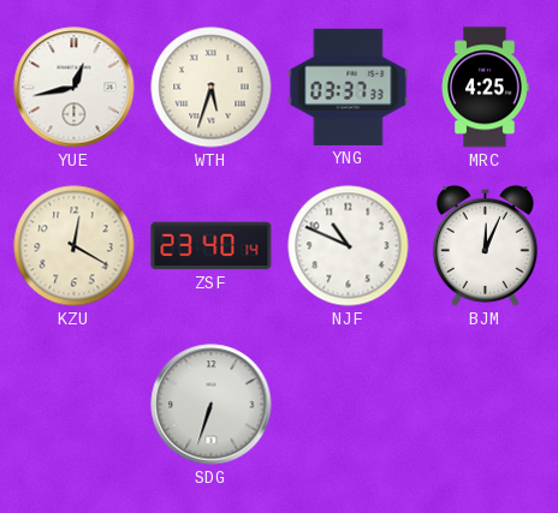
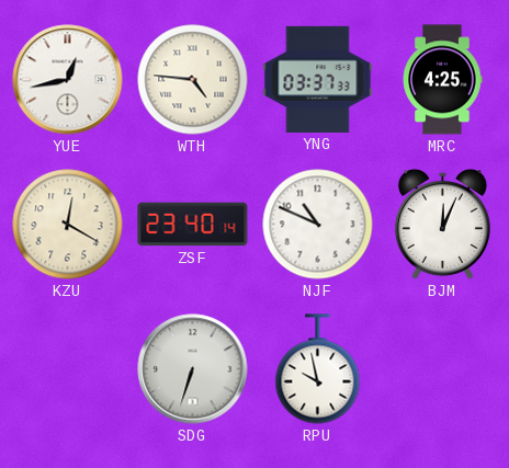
WTH: 5:33 -> 4:46
RPU: none -> 9:58
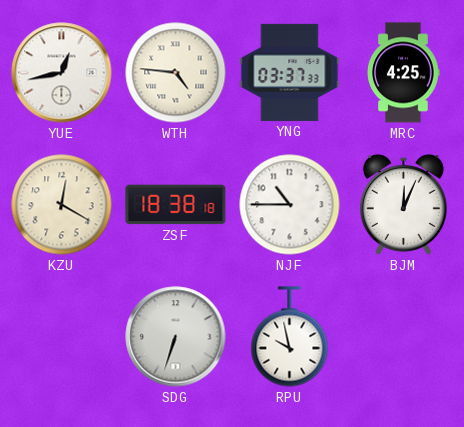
ZSF: 23:40 -> 18:38
NJF: 10:49 -> 10:45
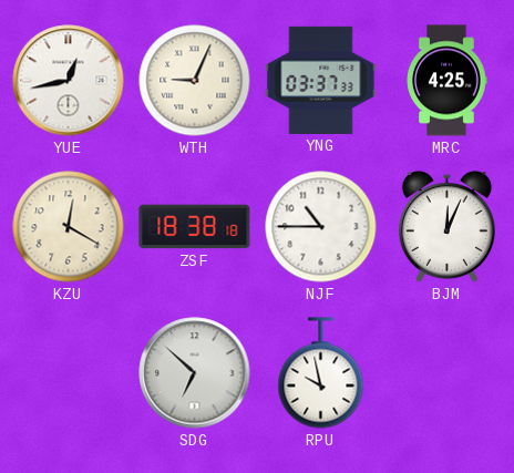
WTH: 4:46 -> 9:04
SDG: 6:33 -> 6:52
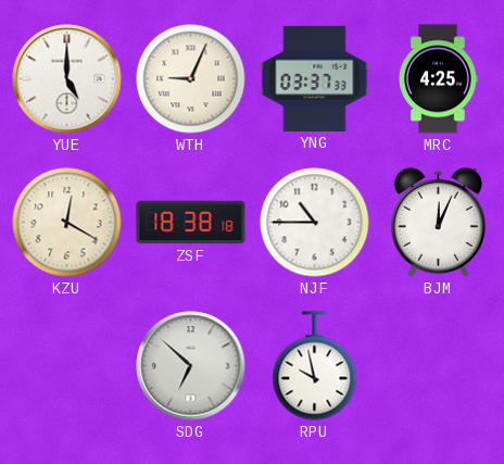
YUE: 12:43 -> 5:00
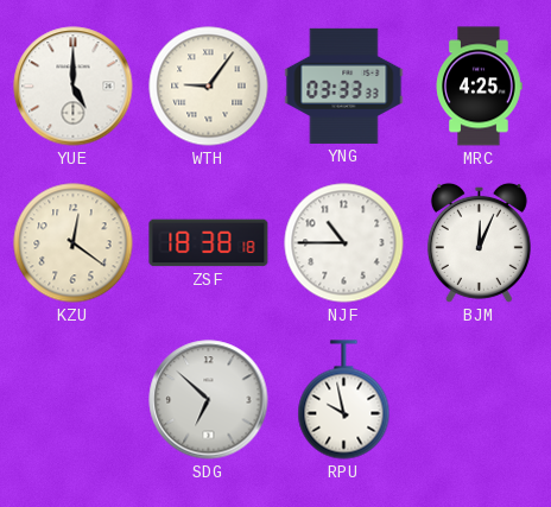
WTH: 9:04 -> 9:06
YNG: 03:37 -> 03:33
KZU: 12:20 -> 12:21
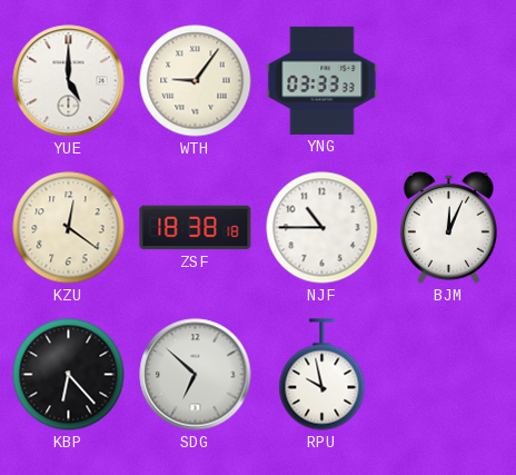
MRC: 4:25 -> none
KBP: none -> 6:23
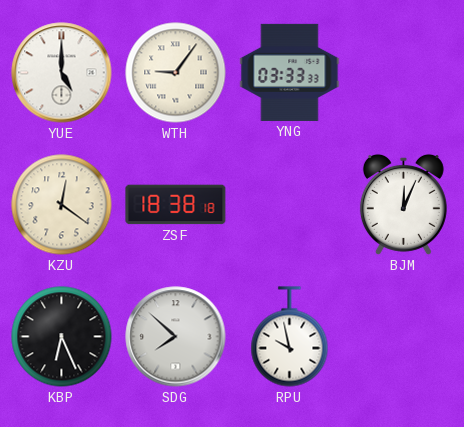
NJF: 10:45 -> none
KBP: 6:23 -> 6:26
SDG: 6:52 -> 7:52
